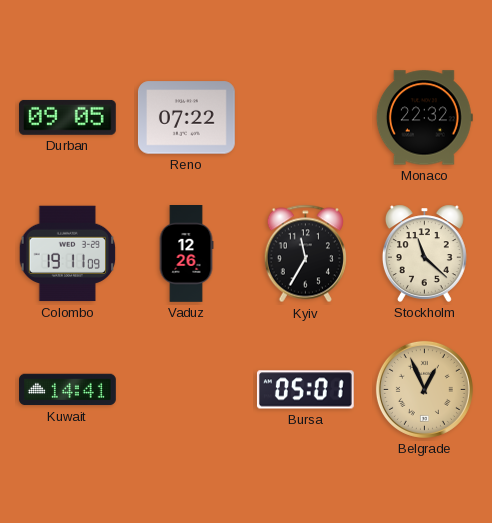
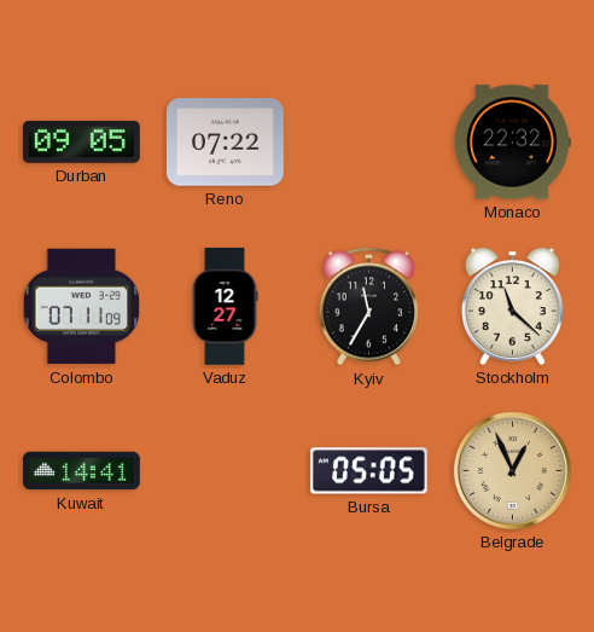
Colombo: 19:11 -> 07:11
Vaduz: 12:26 -> 12:27
Bursa: 05:01 -> 05:05
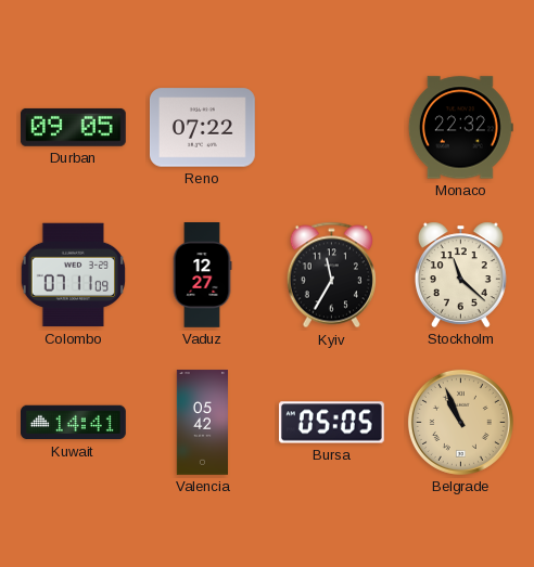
Valencia: none -> 05:42
Belgrade: 12:56 -> 10:56
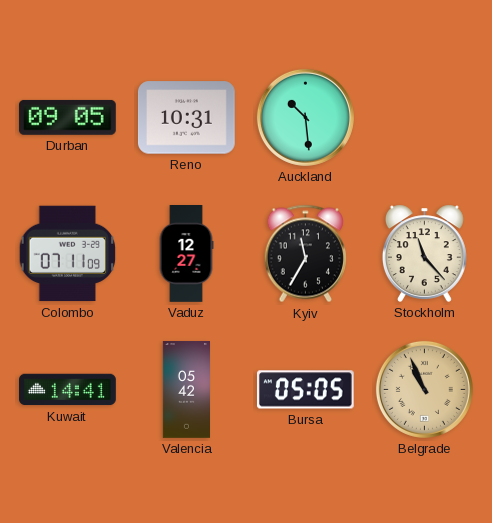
Reno: 07:22 -> 10:31
Auckland: none -> 10:29
Monaco: 22:32 -> none
Stockholm: 11:22 -> 11:23
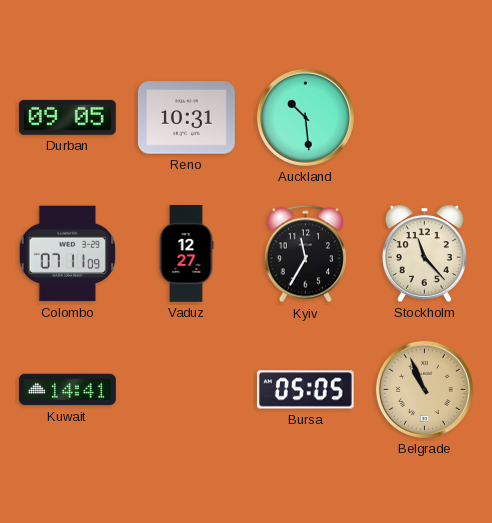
Valencia: 05:42 -> none
